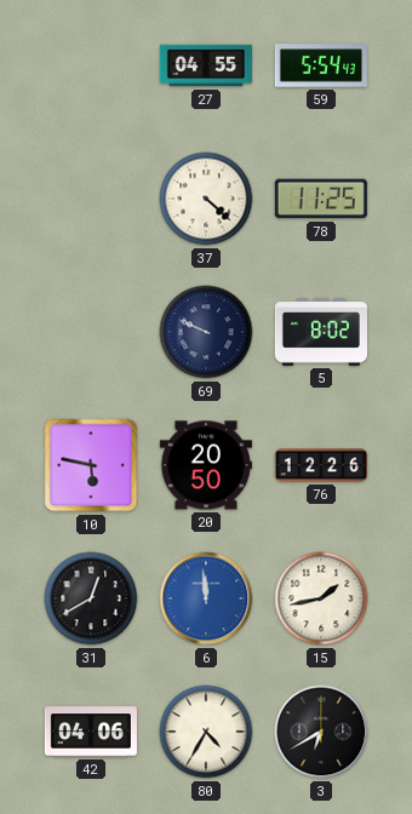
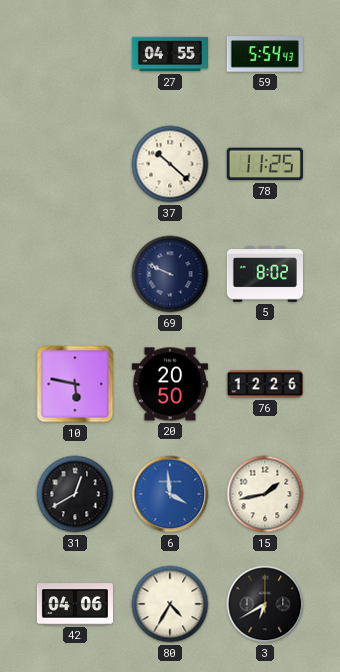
37: 4:22 -> 10:22
6: 11:59 -> 3:59
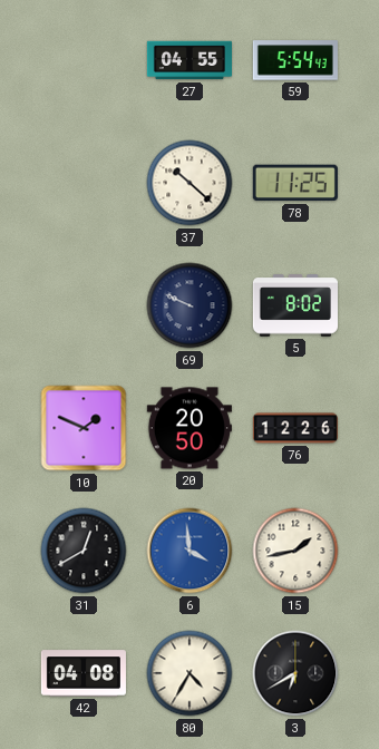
10: 5:47 -> 1:49
42: 04:06 -> 04:08
